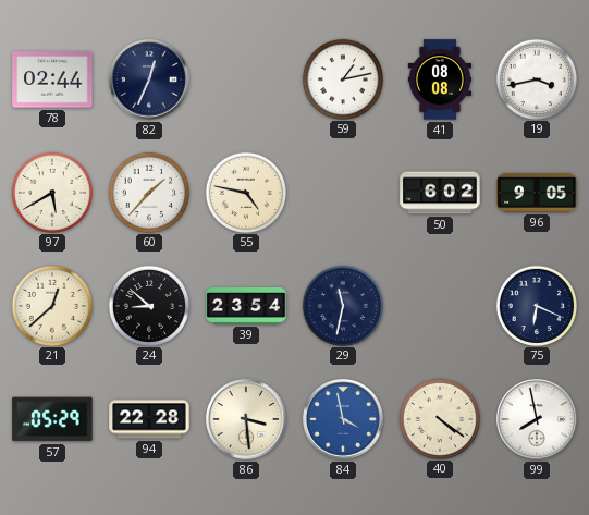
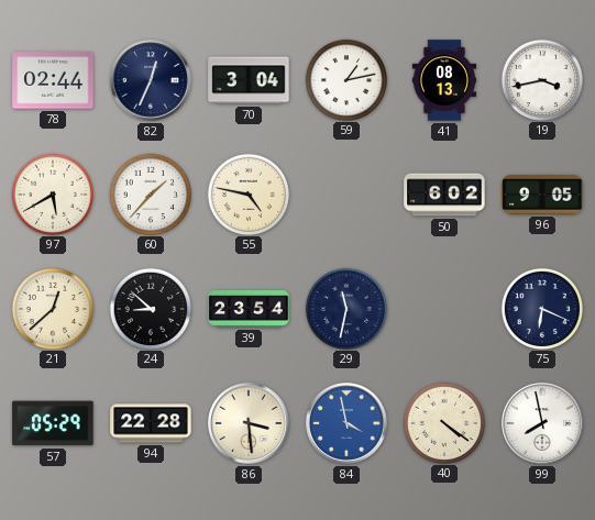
70: none -> 3:04
41: 08:08 -> 08:13
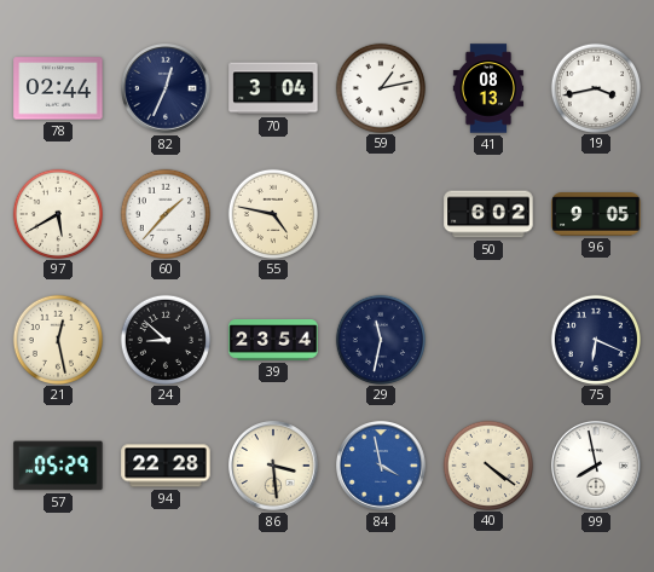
21: 12:38 -> 12:28
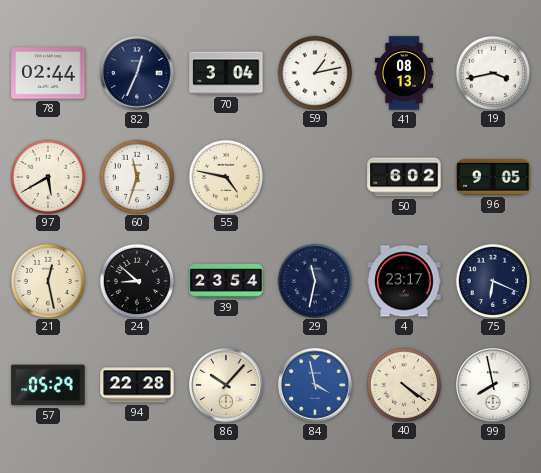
60: 1:37 -> 11:33
4: none -> 23:17
86: 3:29 -> 10:07
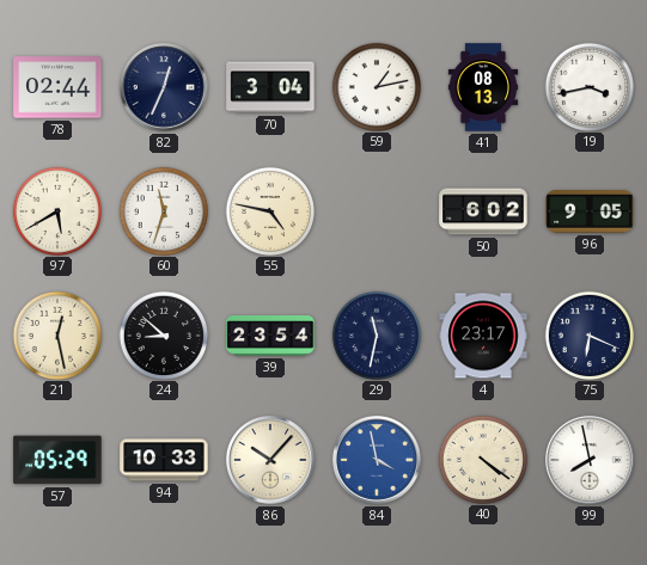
94: 22:28 -> 10:33
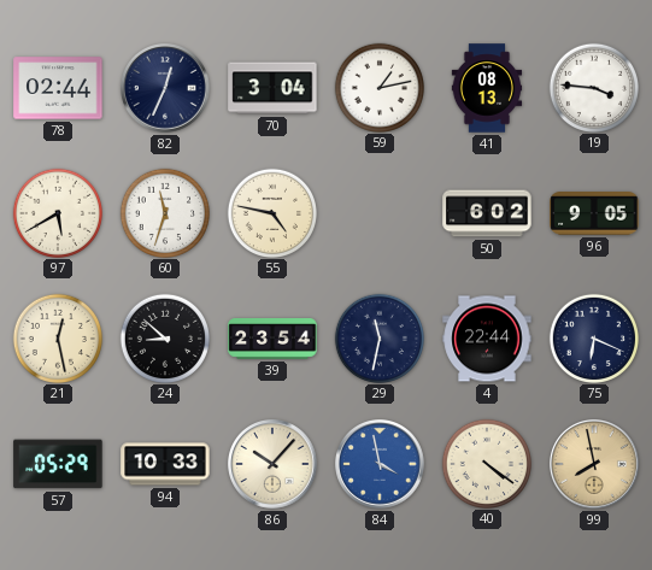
19: 3:43 -> 3:46
4: 23:17 -> 22:44
99 dial: white -> champagne
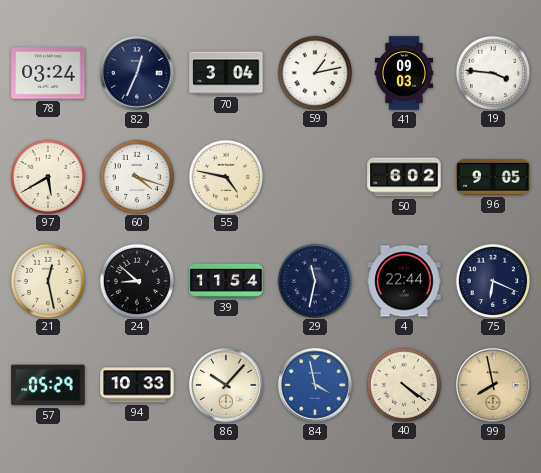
78: 02:44 -> 03:24
41: 08:13 -> 09:03
60: 11:33 -> 4:18
39: 23:54 -> 11:54
